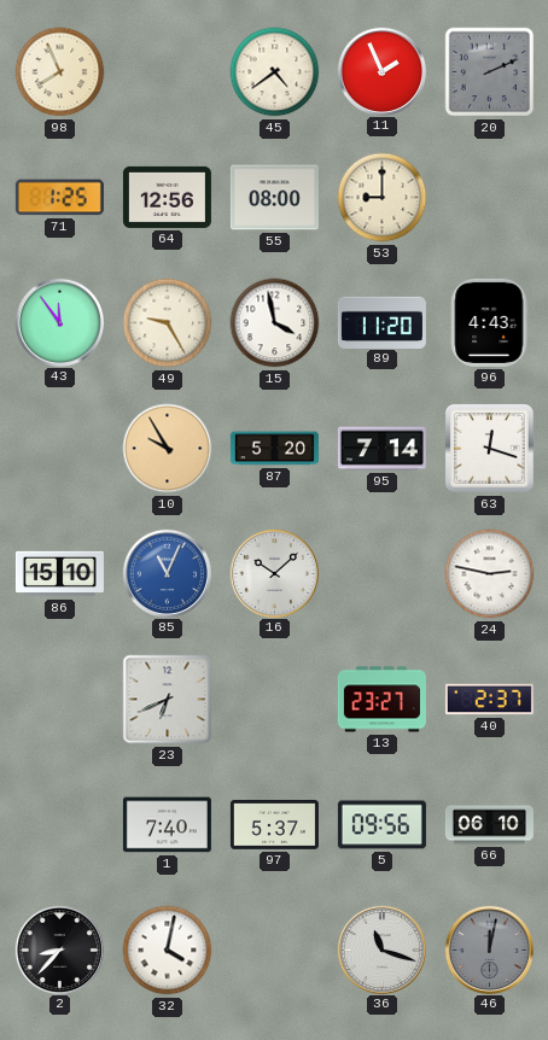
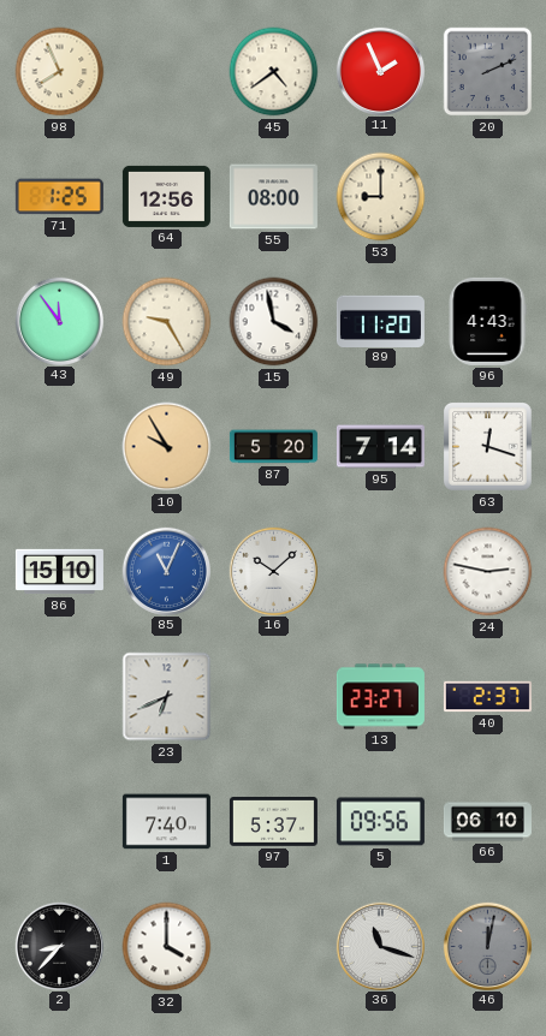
32: 4:02 -> 4:00
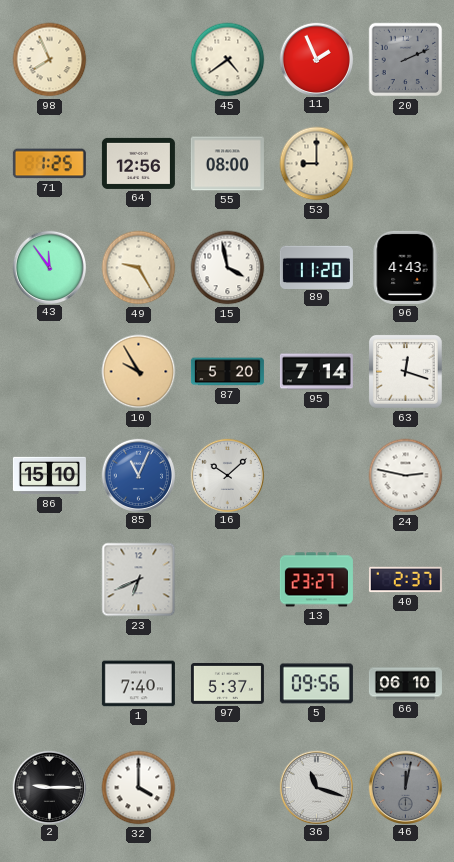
2: 8:37 -> 9:15
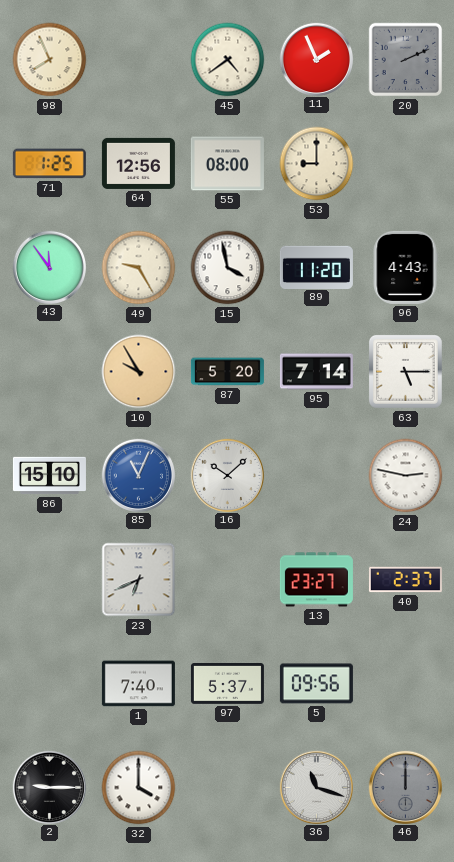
63: 12:18 -> 5:15
66: 06:10 -> none
46: 12:02 -> 12:00
